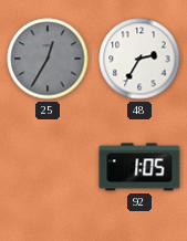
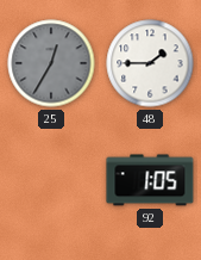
48: 2:35 -> 1:45
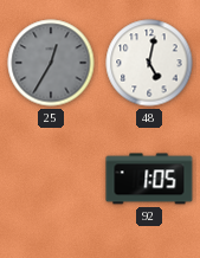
48: 1:45 -> 5:02
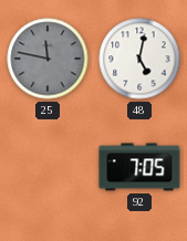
25: 12:35 -> 11:47
92: 1:05 -> 7:05
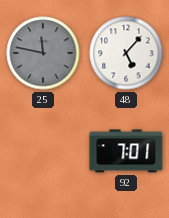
48: 5:02 -> 5:07
92: 7:05 -> 7:01
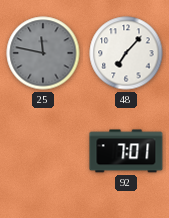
48: 5:07 -> 7:07
